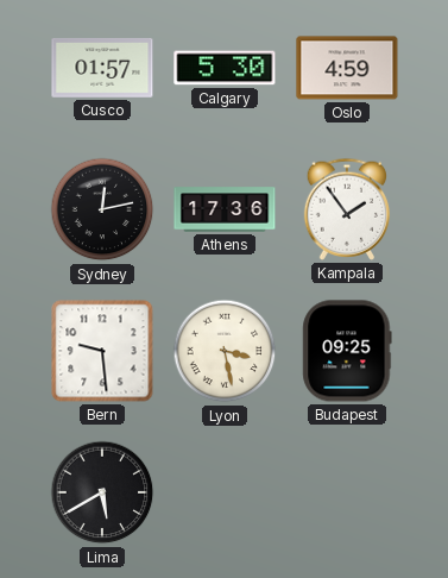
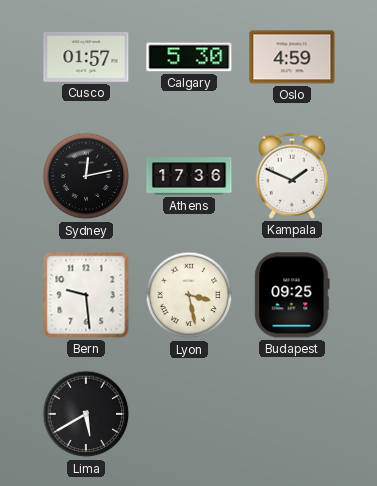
Kampala: 1:54 -> 1:49
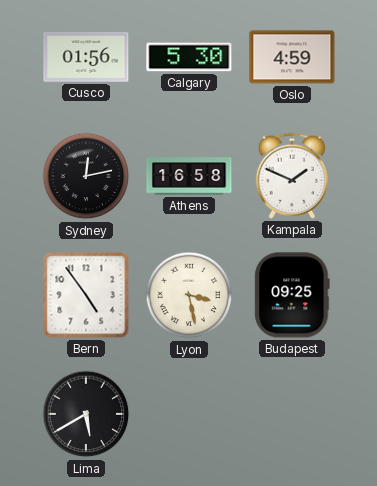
Cusco: 01:57 -> 01:56
Athens: 17:36 -> 16:58
Bern: 9:29 -> 4:54
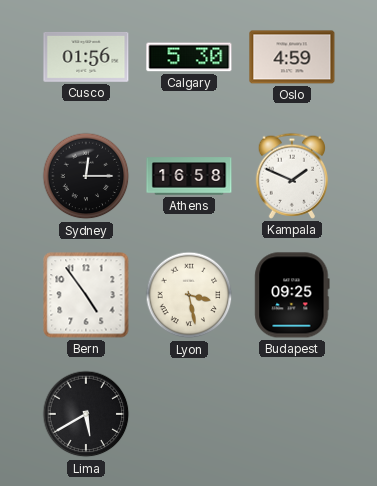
Sydney: 12:13 -> 12:15
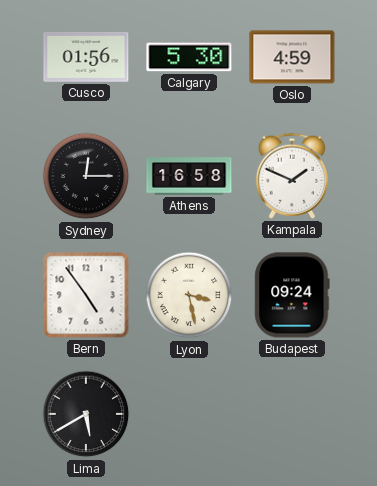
Budapest: 09:25 -> 09:24
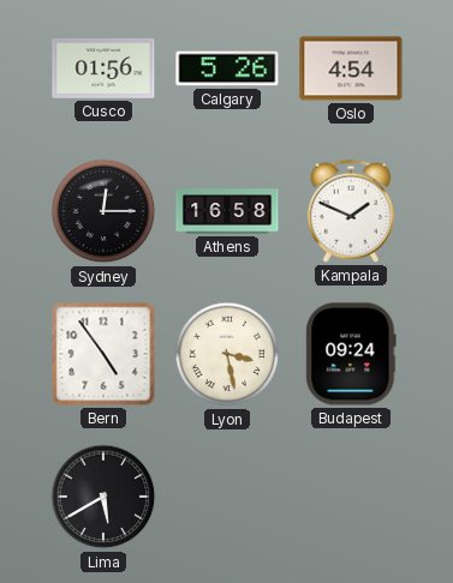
Calgary: 5:30 -> 5:26
Oslo: 4:59 -> 4:54
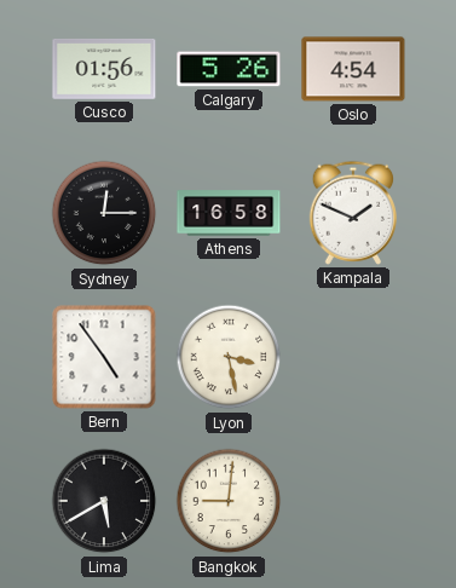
Budapest: 09:24 -> none
Bangkok: none -> 9:01
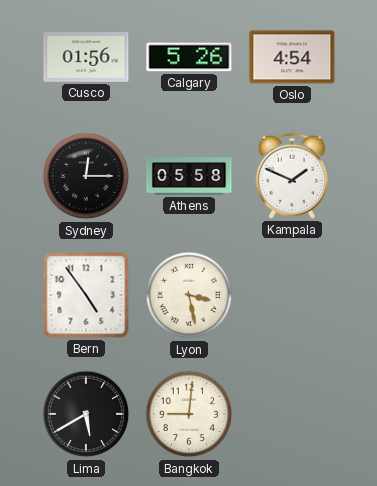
Athens: 16:58 -> 05:58
